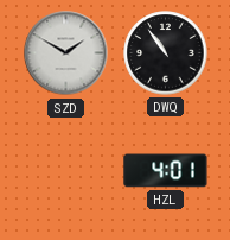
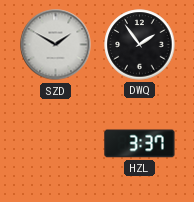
DWQ: 10:54 -> 1:54
HZL: 4:01 -> 3:37
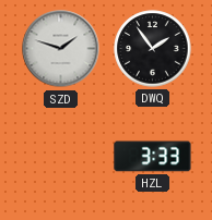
SZD: 1:50 -> 1:48
HZL: 3:37 -> 3:33
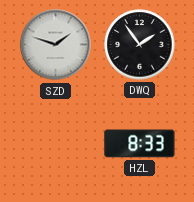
HZL: 3:33 -> 8:33
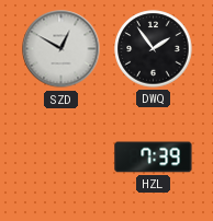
SZD: 1:48 -> 12:50
HZL: 8:33 -> 7:39
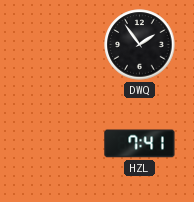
SZD: 12:50 -> none
HZL: 7:39 -> 7:41
